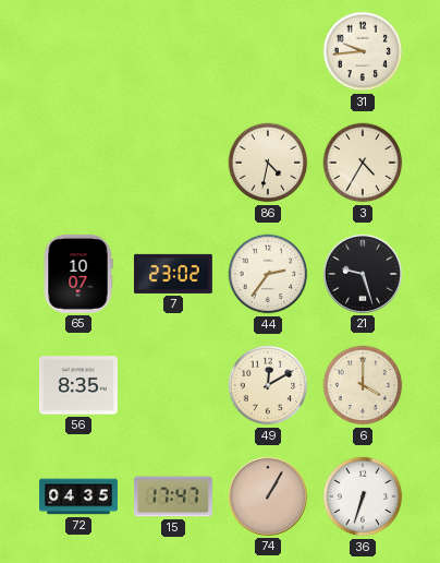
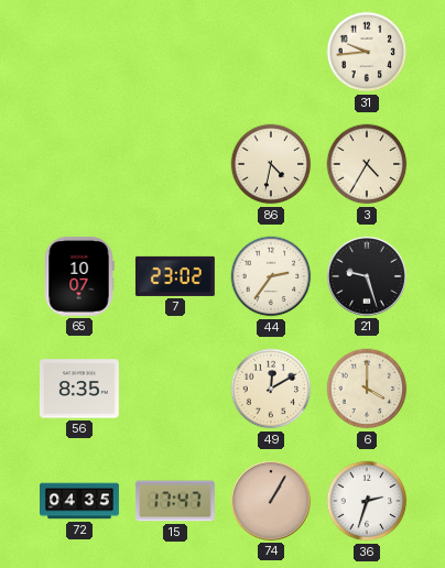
36: 6:33 -> 2:33
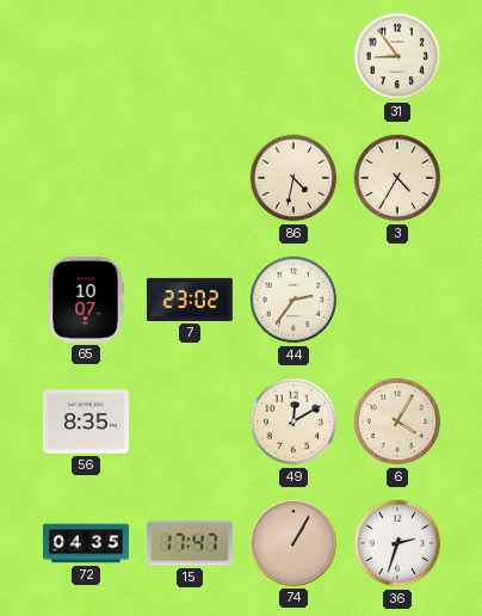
31: 9:44 -> 8:54
21: 9:27 -> none
6: 4:00 -> 4:05
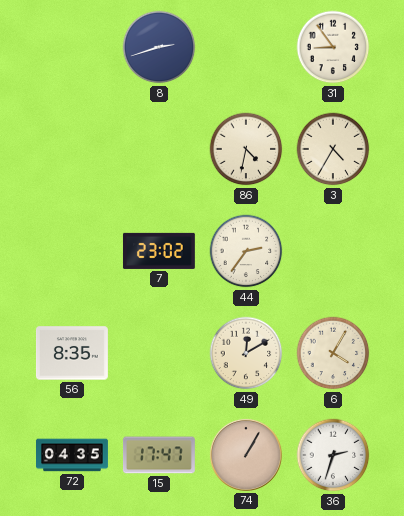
8: none -> 2:42
65: 10:07 -> none
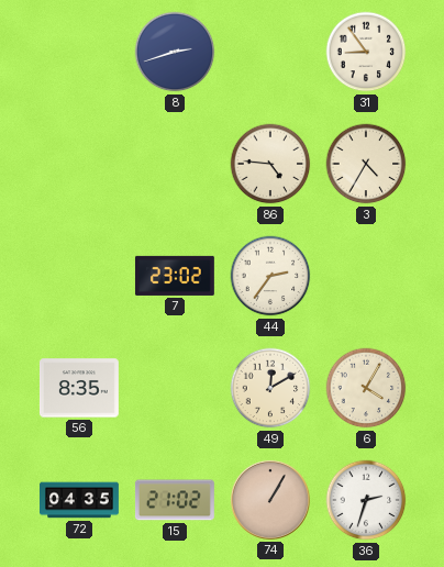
86: 4:32 -> 4:46
15: 17:47 -> 21:02
